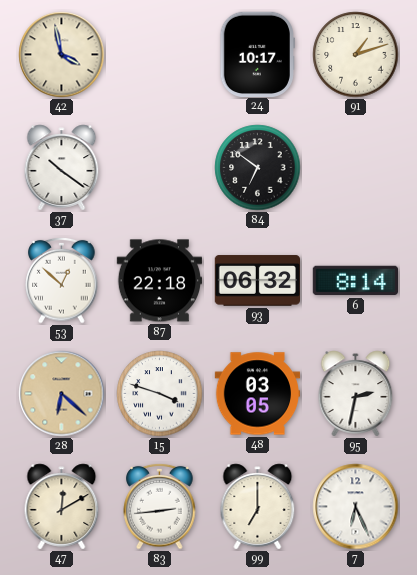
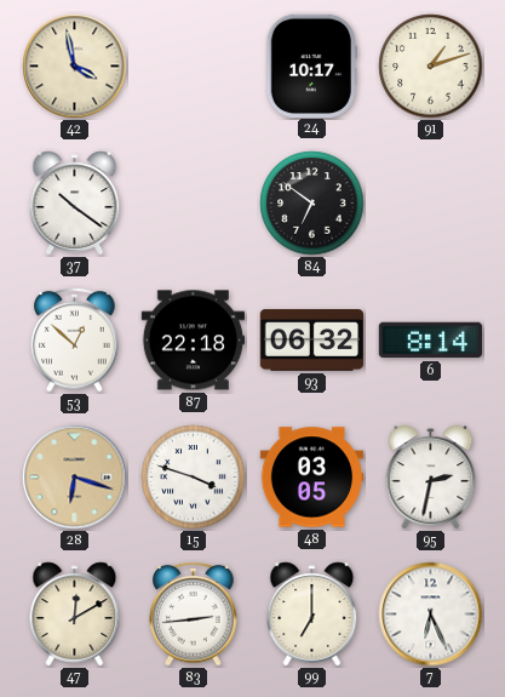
28: 6:22 -> 6:18
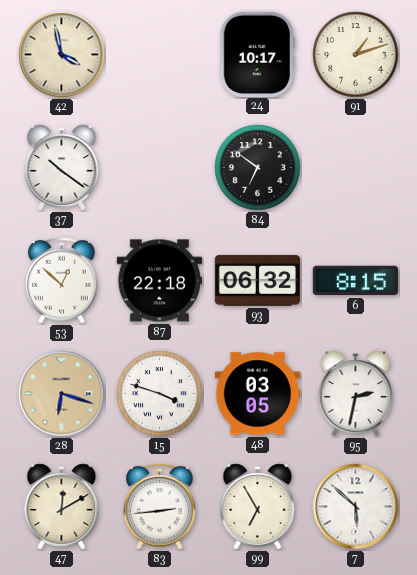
6: 8:14 -> 8:15
99: 7:00 -> 6:55
7: 6:26 -> 5:52
